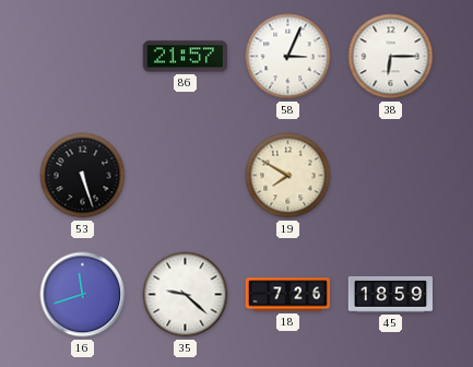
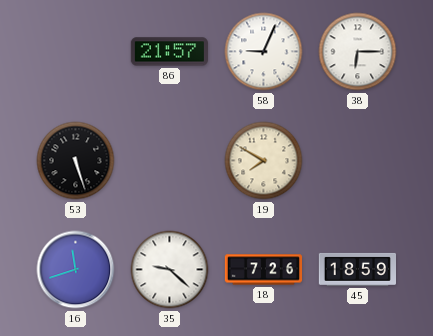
58: 3:04 -> 9:04
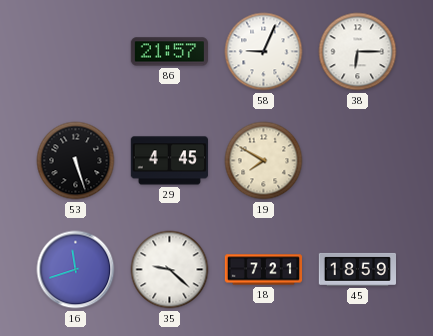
29: none -> 4:45
18: 7:26 -> 7:21
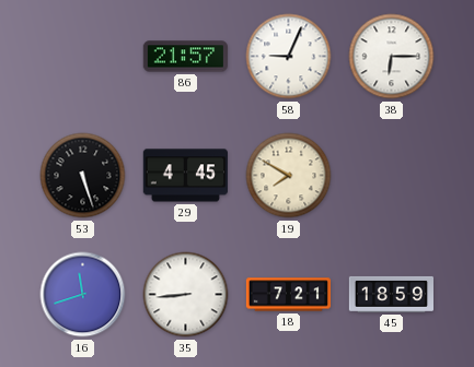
35: 9:22 -> 8:44
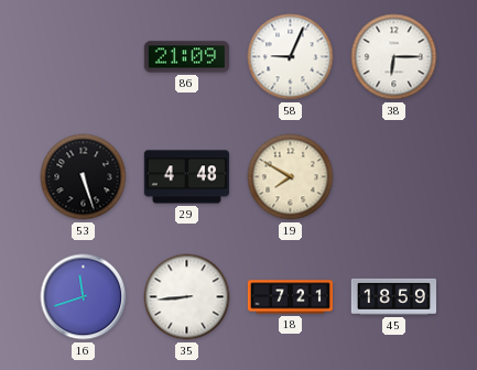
86: 21:57 -> 21:09
29: 4:45 -> 4:48
